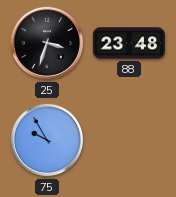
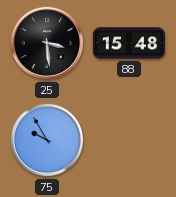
25: 3:33 -> 3:29
88: 23:48 -> 15:48
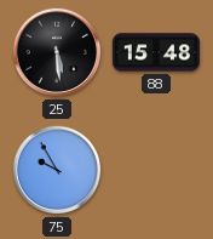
25: 3:29 -> 5:29
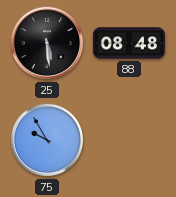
88: 15:48 -> 08:48
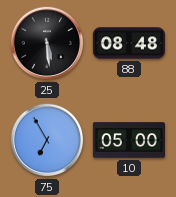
75: 9:55 -> 6:55
10: none -> 05:00
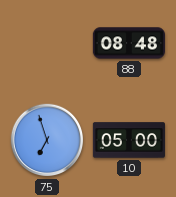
25: 5:29 -> none
75: 6:55 -> 6:57
